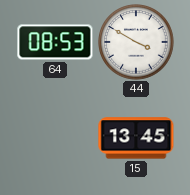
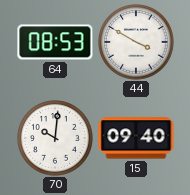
70: none -> 10:01
15: 13:45 -> 09:40
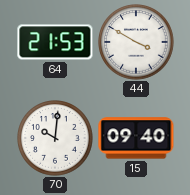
64: 08:53 -> 21:53
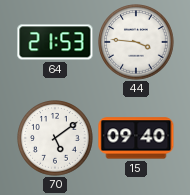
44: 3:50 -> 3:46
70: 10:01 -> 5:09
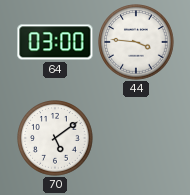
64: 21:53 -> 03:00
15: 09:40 -> none
